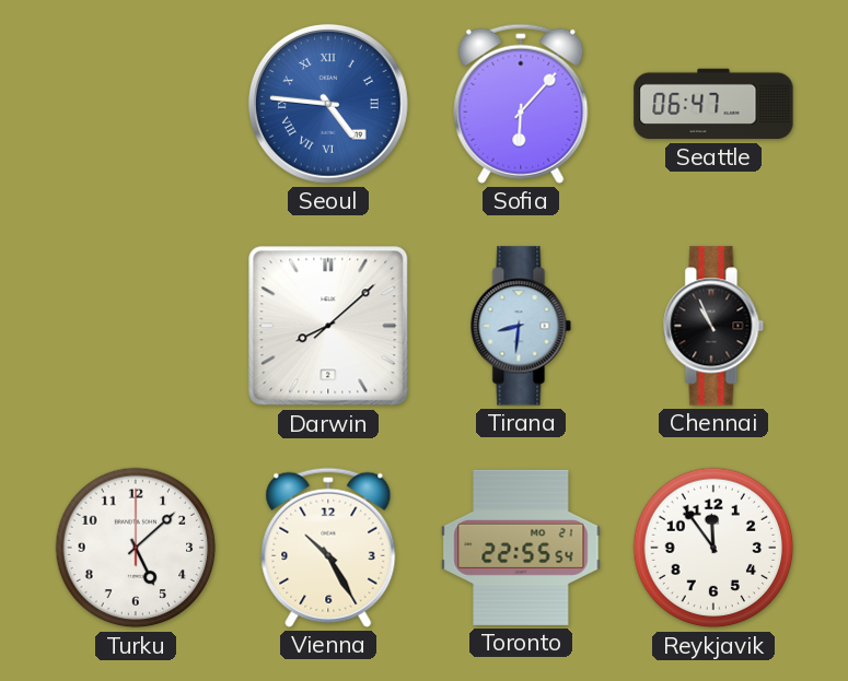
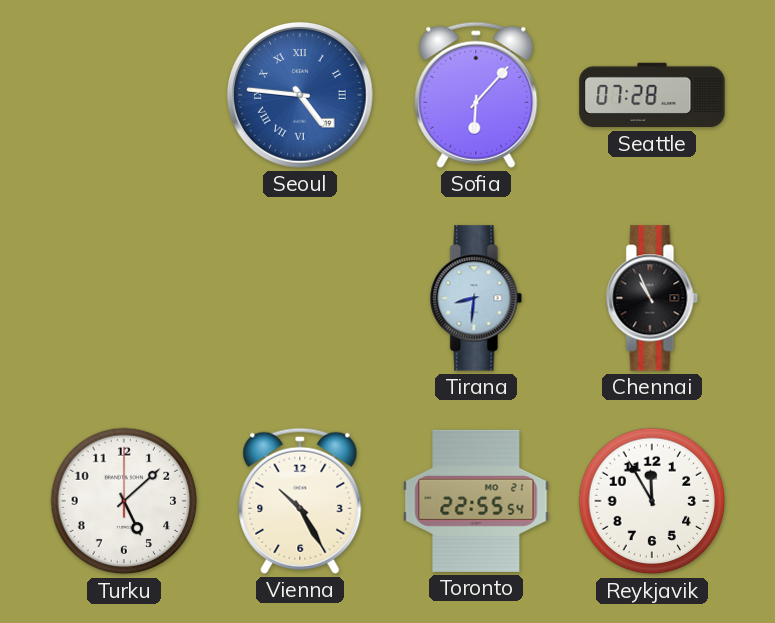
Seattle: 06:47 -> 07:28
Darwin: 8:08 -> none
Reykjavik: 11:54 -> 11:55
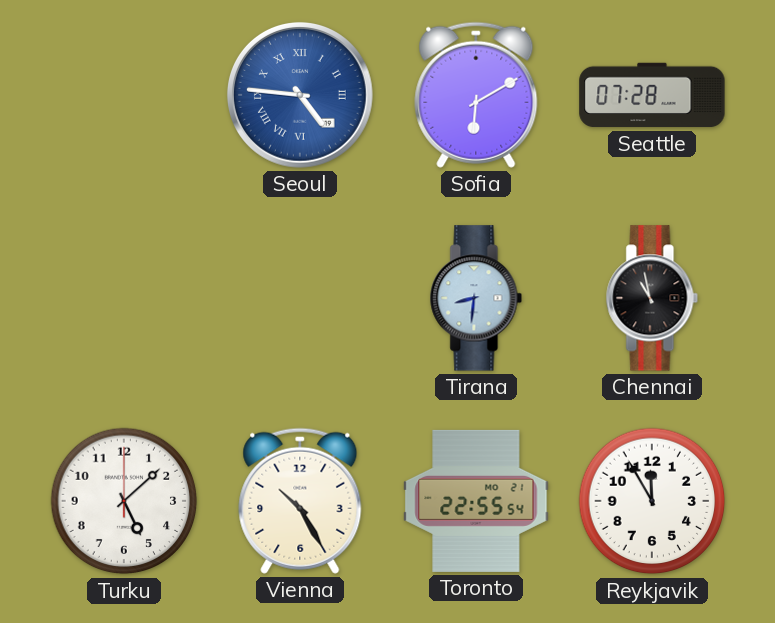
Sofia: 6:07 -> 6:10
Chennai: 10:56 -> 10:58
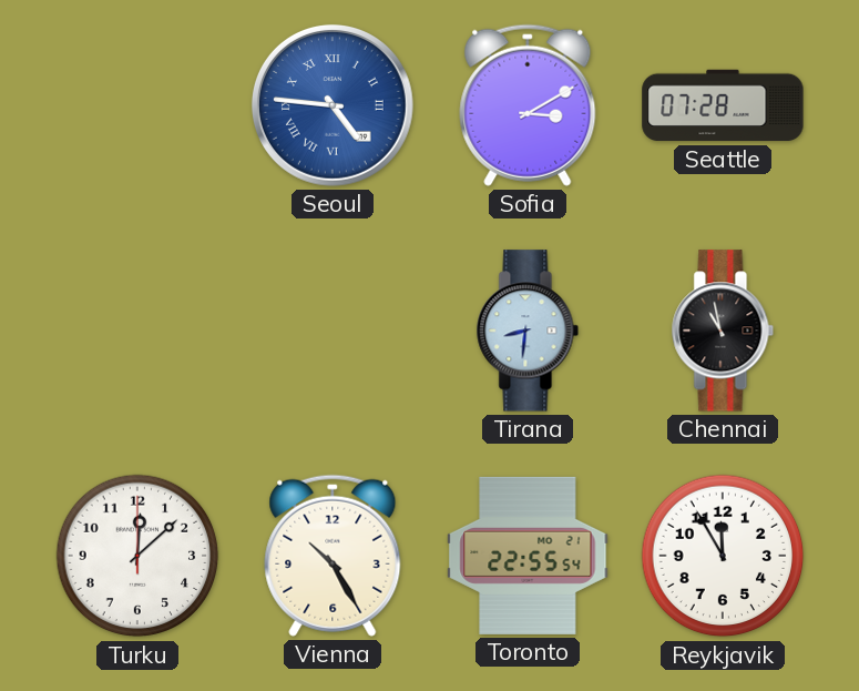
Sofia: 6:10 -> 3:10
Turku: 5:08 -> 12:08
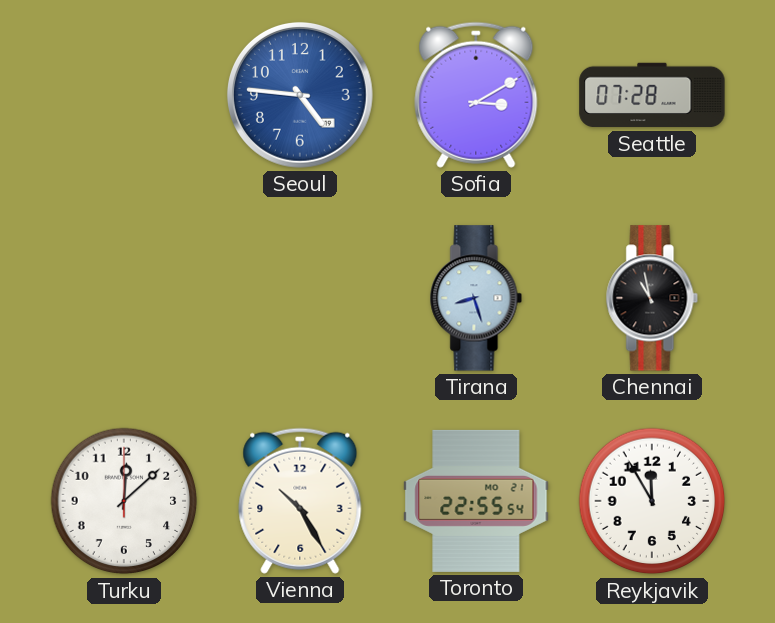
Seoul numerals: Roman -> Arabic
Tirana: 8:31 -> 8:27
